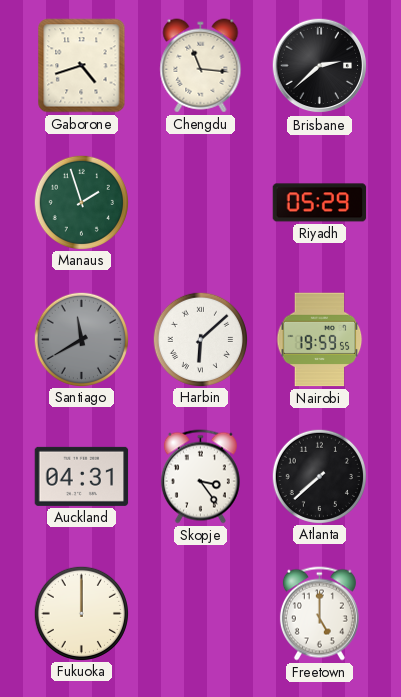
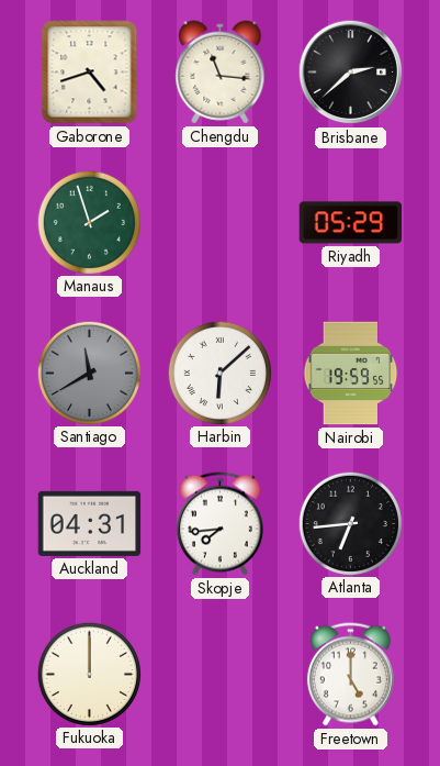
Skopje: 3:24 -> 7:44
Atlanta: 7:38 -> 6:44
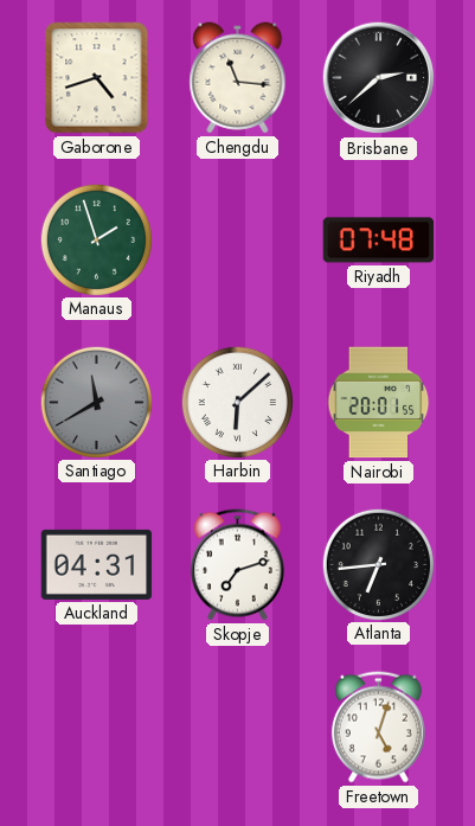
Riyadh: 05:29 -> 07:48
Nairobi: 19:59 -> 20:01
Skopje: 7:44 -> 7:12
Fukuoka: 12:00 -> none
Freetown: 5:00 -> 5:03
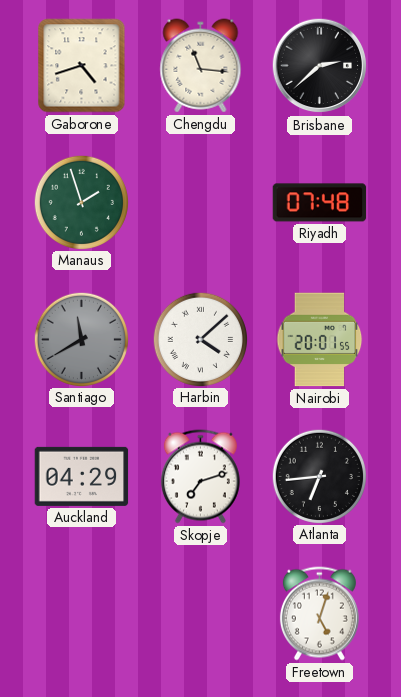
Harbin: 6:08 -> 4:08
Auckland: 04:31 -> 04:29
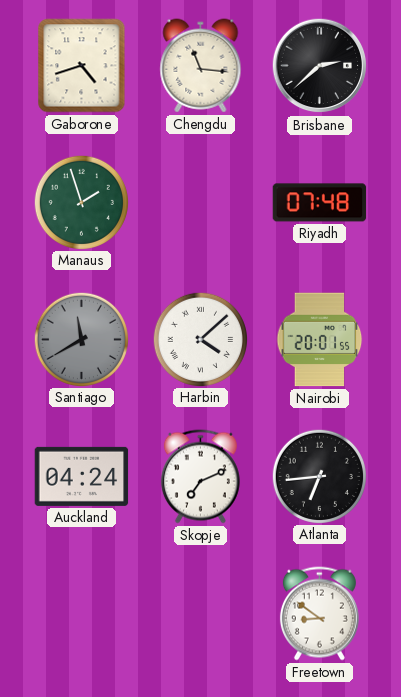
Auckland: 04:29 -> 04:24
Skopje: 7:12 -> 7:11
Freetown: 5:03 -> 8:51
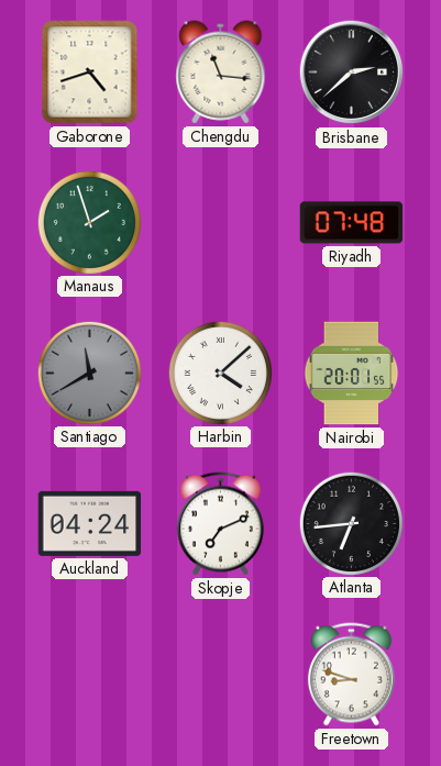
Freetown: 8:51 -> 8:48
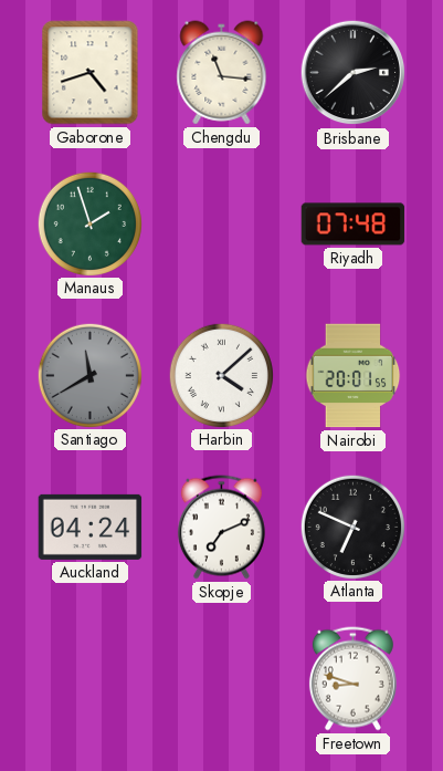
Atlanta: 6:44 -> 6:49
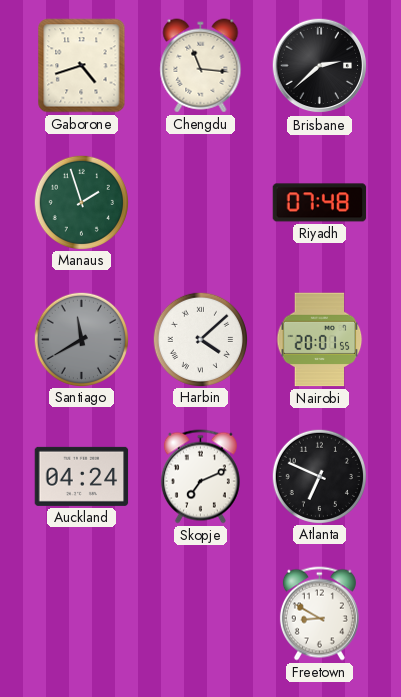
Freetown: 8:48 -> 8:50
